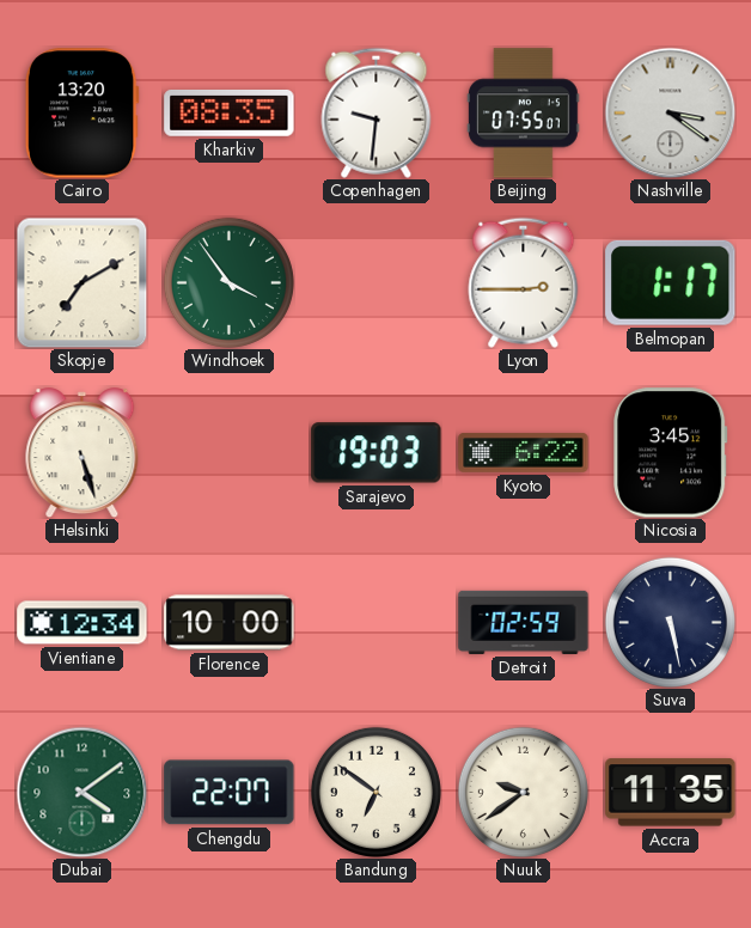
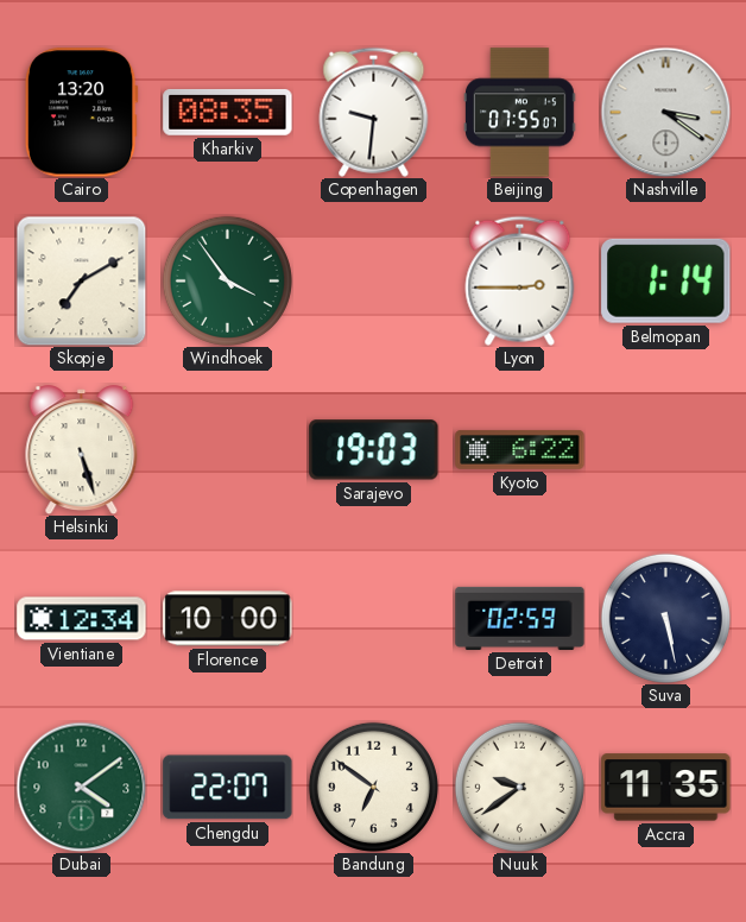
Belmopan: 1:17 -> 1:14
Nicosia: 3:45 -> none
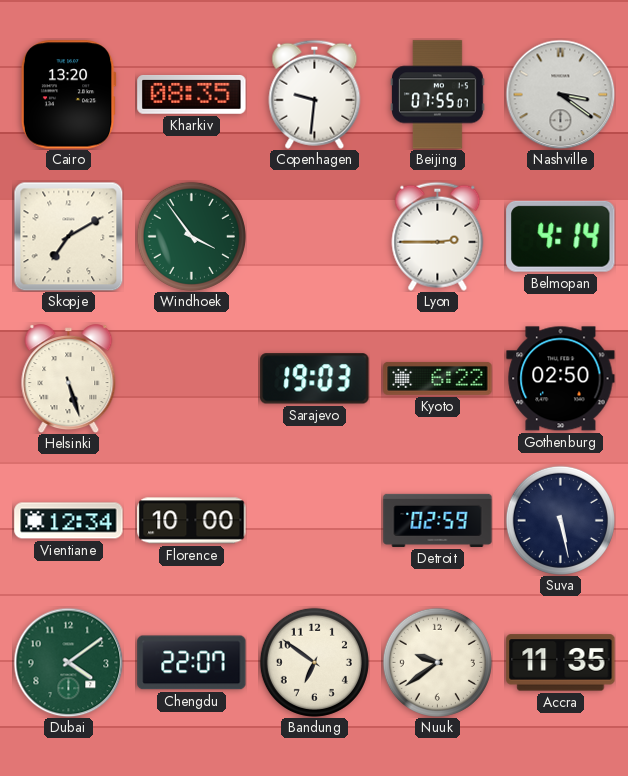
Belmopan: 1:14 -> 4:14
Gothenburg: none -> 02:50
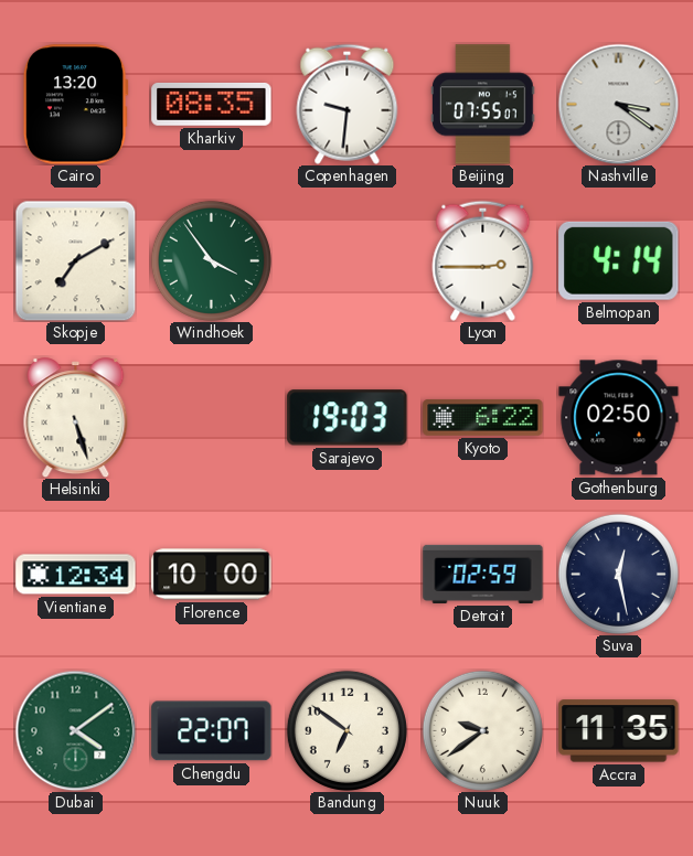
Suva: 5:28 -> 12:28
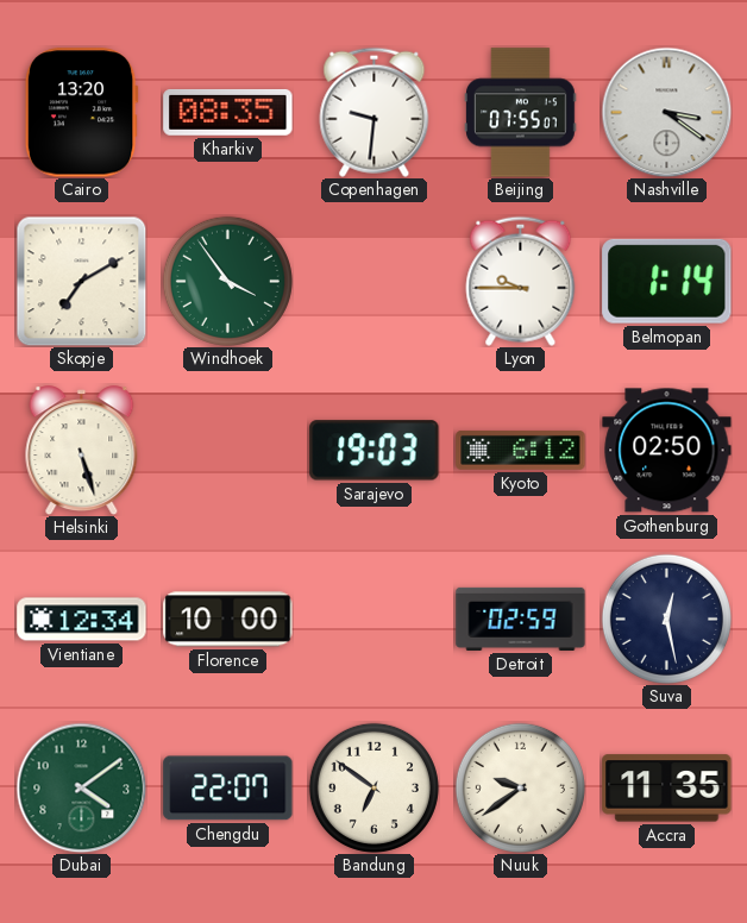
Lyon: 2:45 -> 9:45
Belmopan: 4:14 -> 1:14
Kyoto: 6:22 -> 6:12
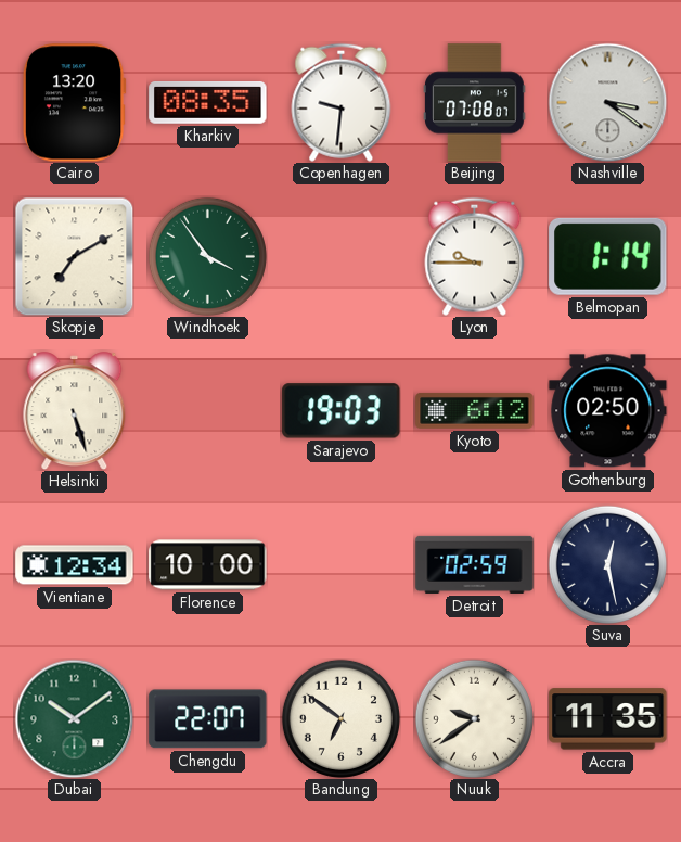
Beijing: 07:55 -> 07:08
Dubai: 4:09 -> 10:09
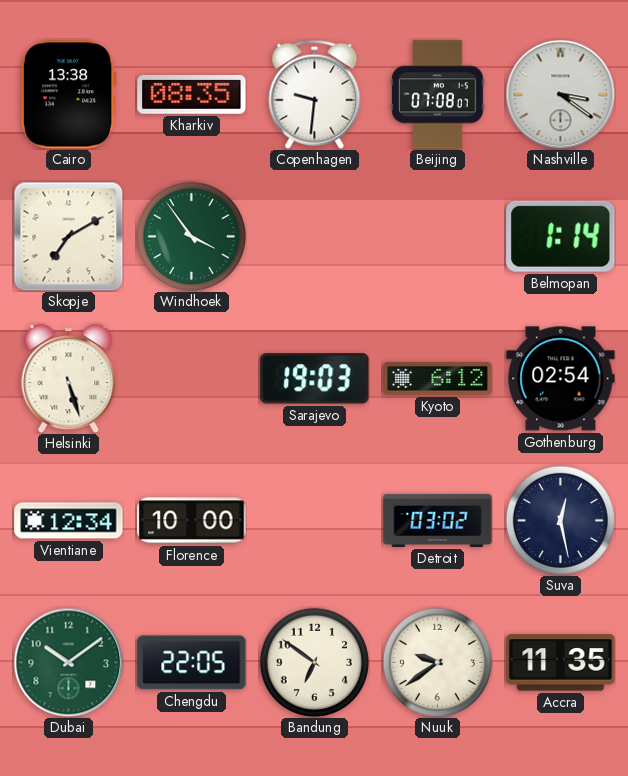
Cairo: 13:20 -> 13:38
Lyon: 9:45 -> none
Gothenburg: 02:50 -> 02:54
Detroit: 02:59 -> 03:02
Chengdu: 22:07 -> 22:05
